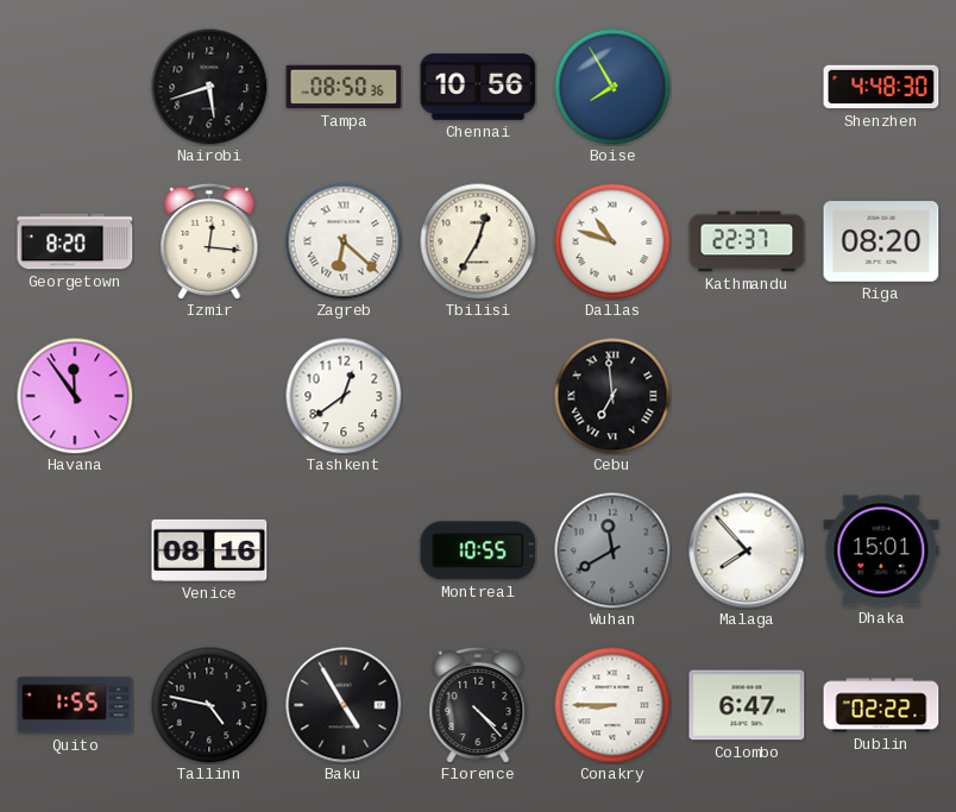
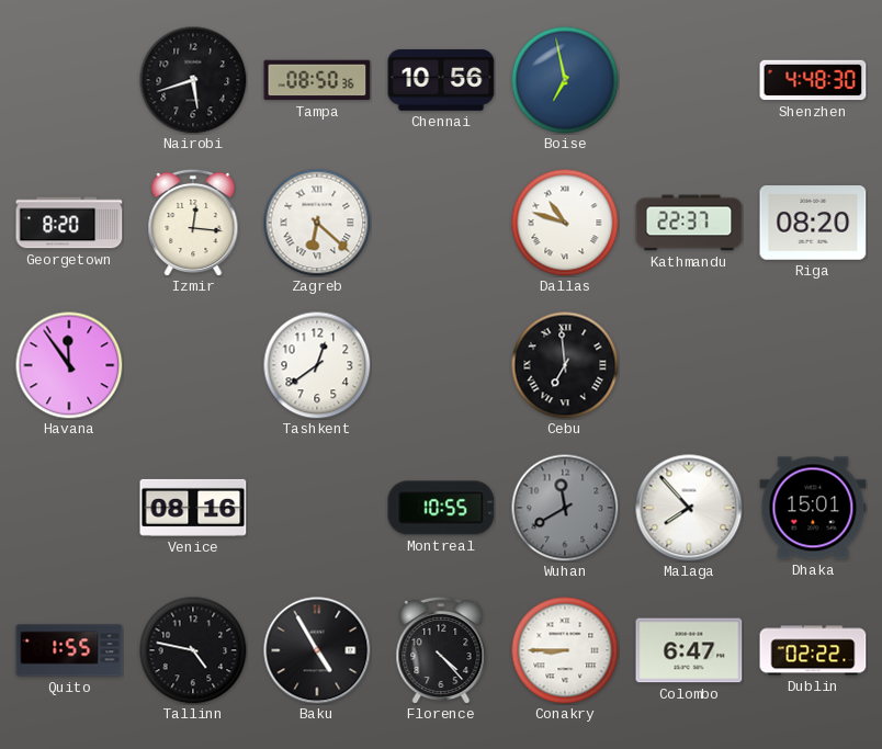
Boise: 7:55 -> 6:58
Tbilisi: 12:35 -> none
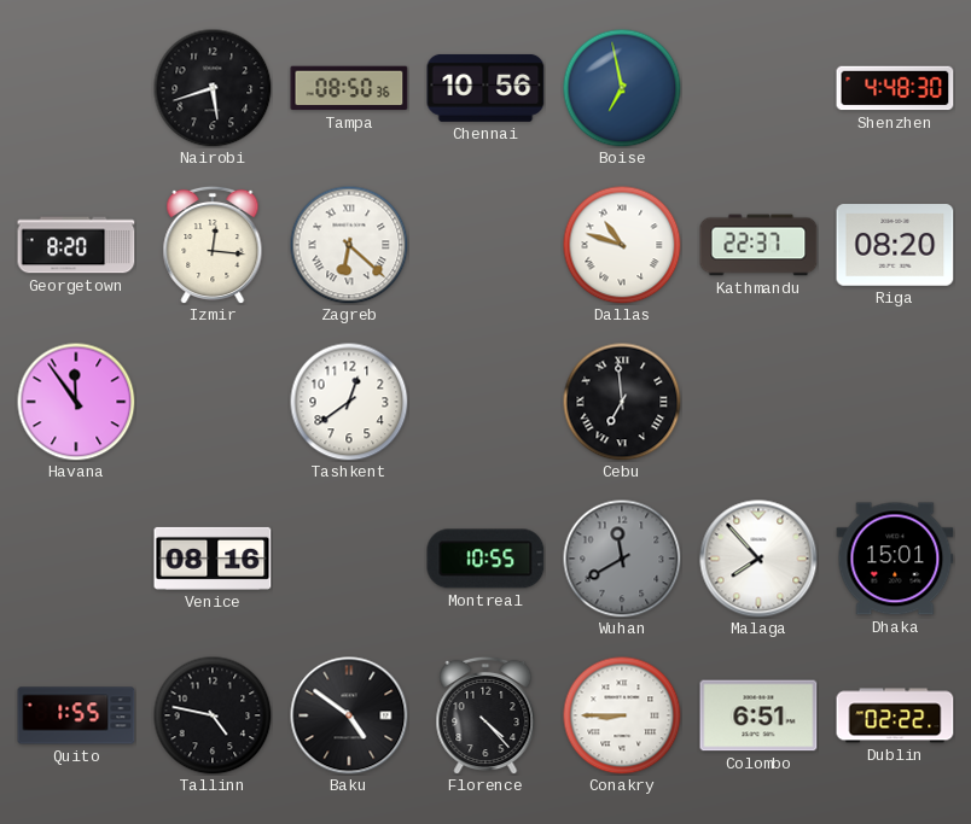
Baku: 4:55 -> 4:51
Colombo: 6:47 -> 6:51
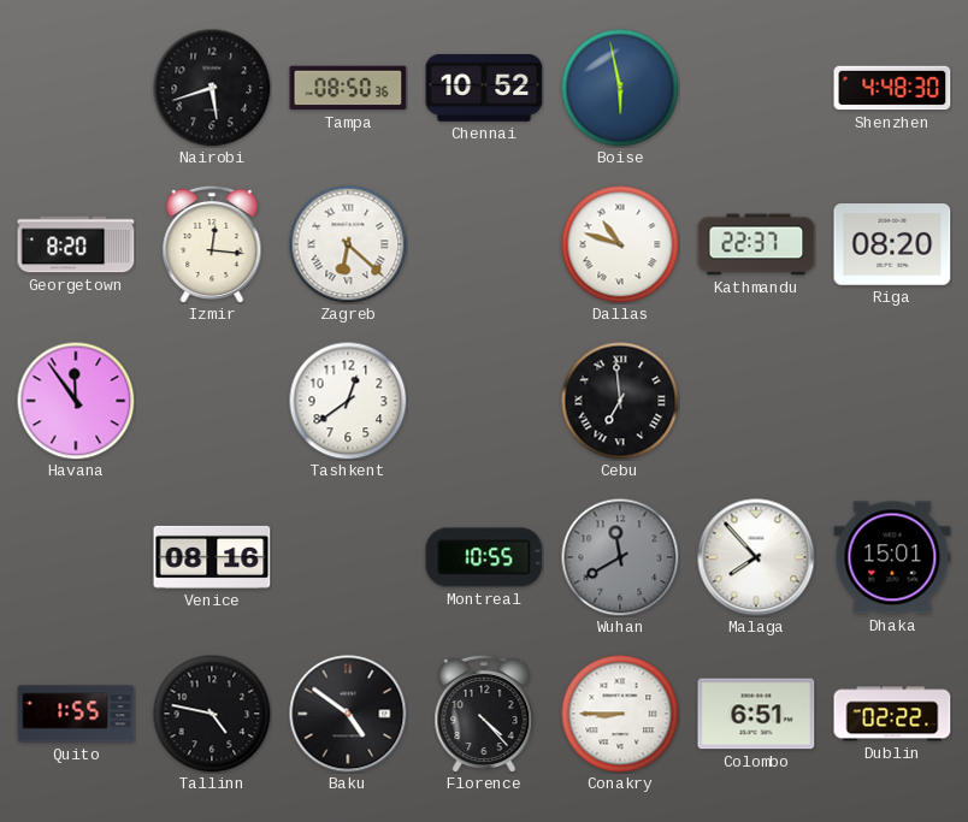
Chennai: 10:56 -> 10:52
Boise: 6:58 -> 5:58
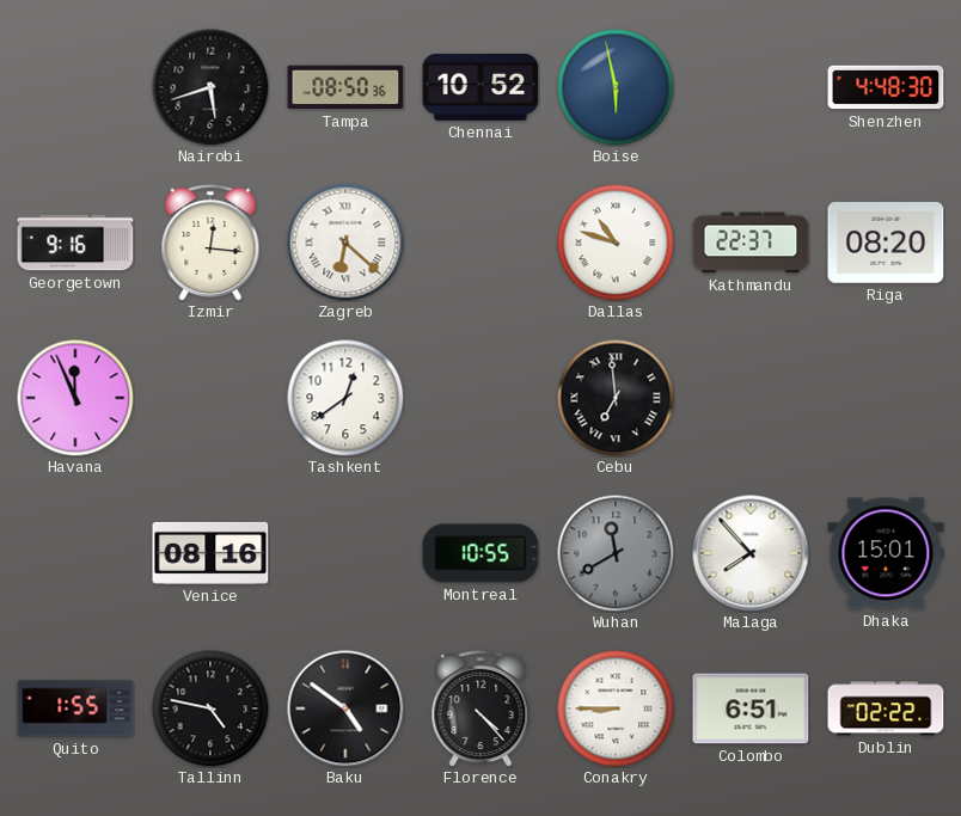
Georgetown: 8:20 -> 9:16
Havana: 11:54 -> 11:56
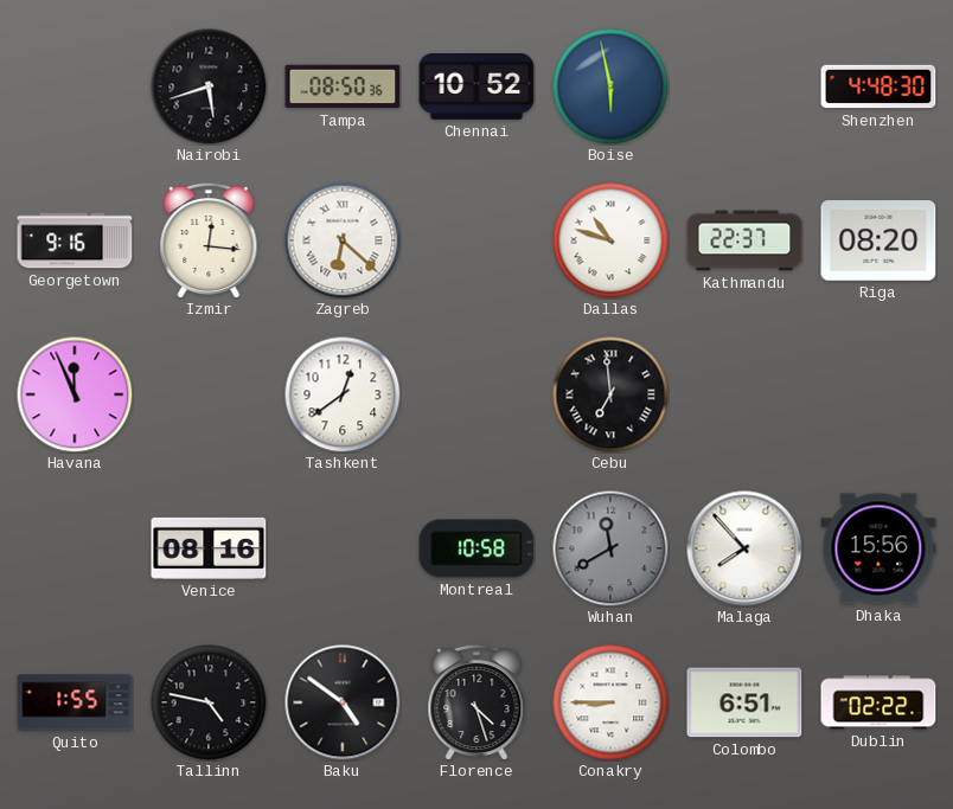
Montreal: 10:55 -> 10:58
Dhaka: 15:01 -> 15:56
Florence: 4:23 -> 4:27
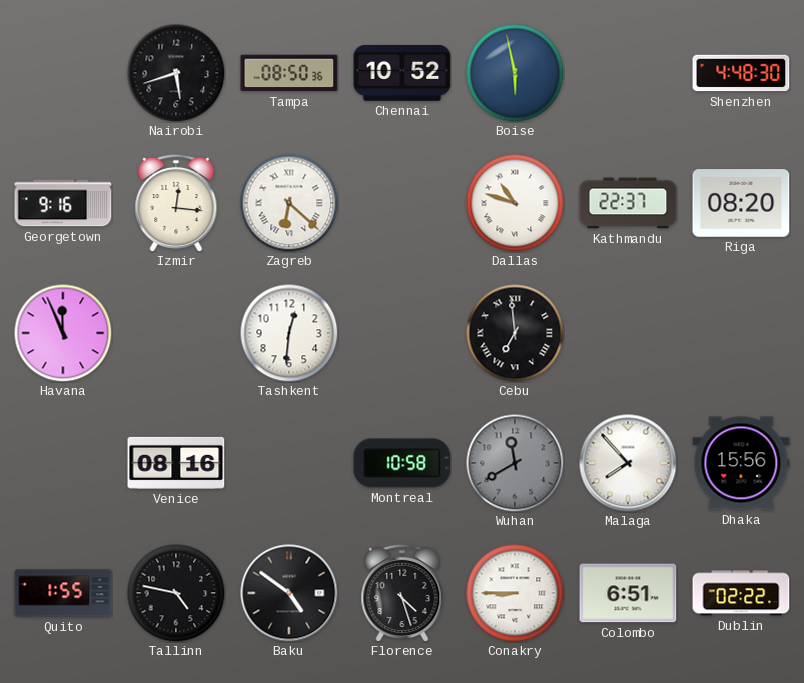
Tashkent: 12:39 -> 12:31
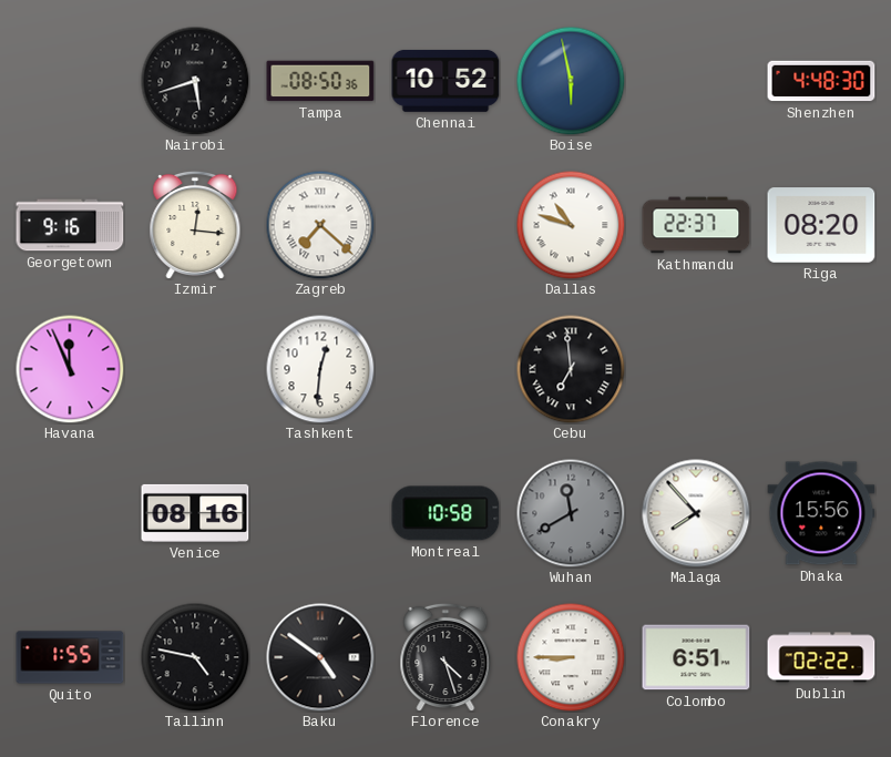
Zagreb: 6:22 -> 7:22
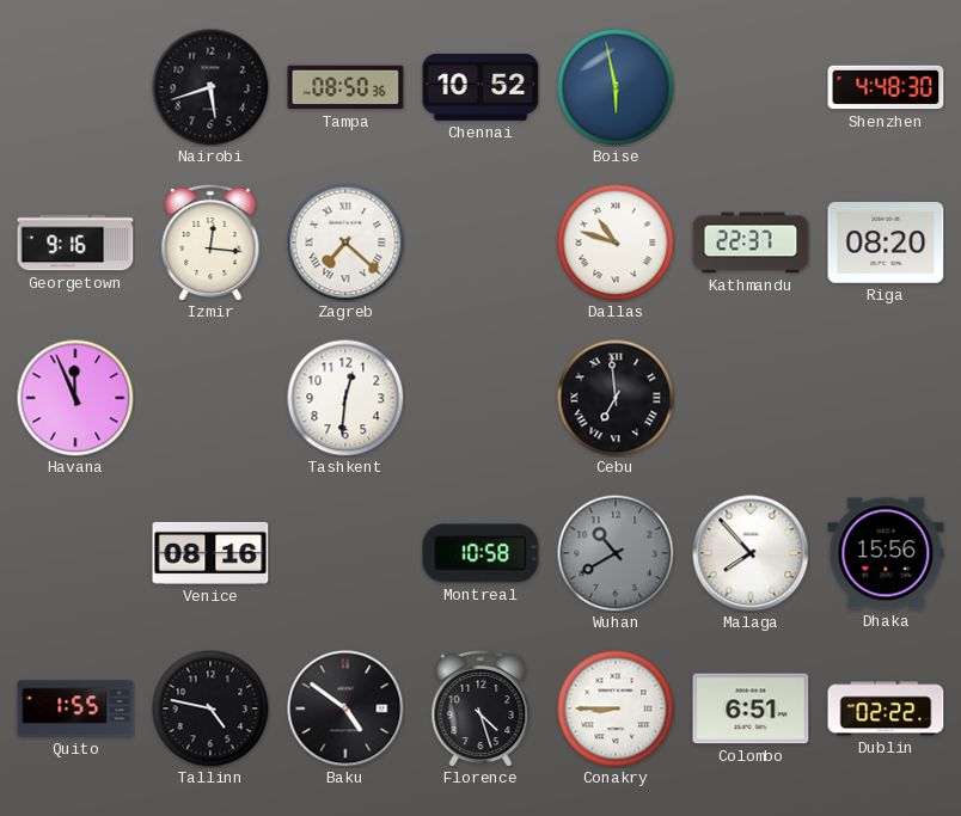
Wuhan: 11:40 -> 10:40
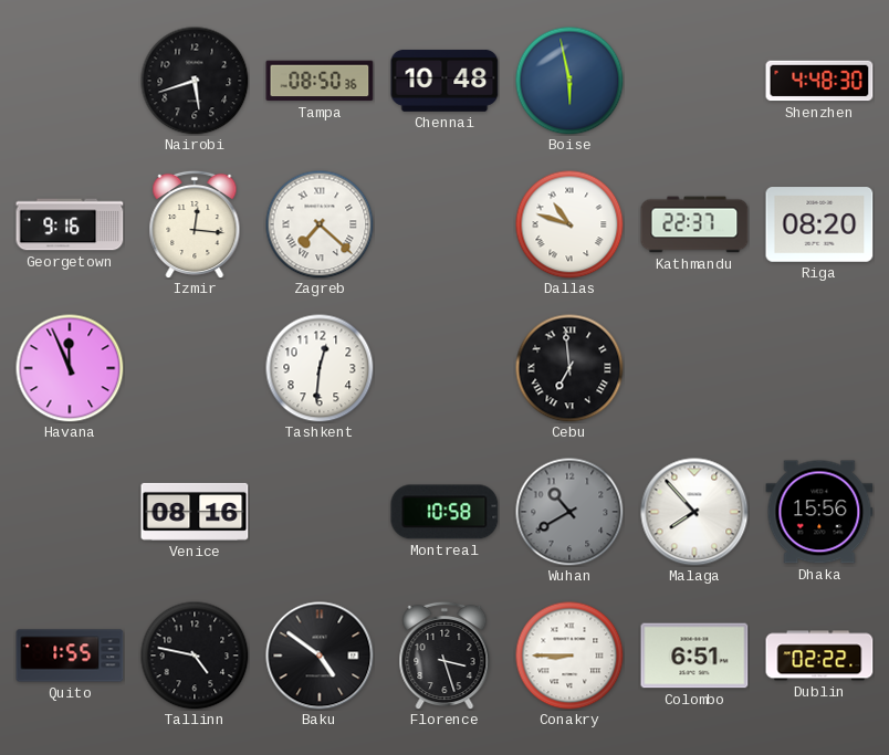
Chennai: 10:52 -> 10:48
Florence: 4:27 -> 3:27
